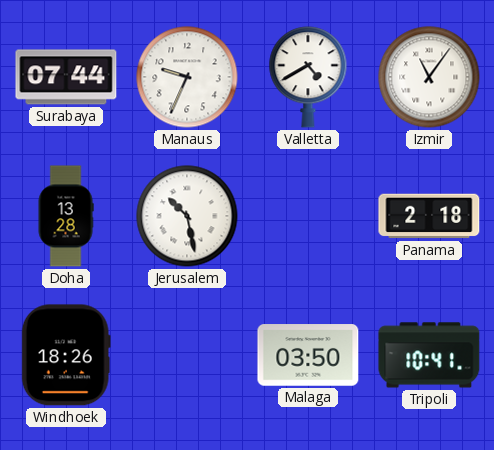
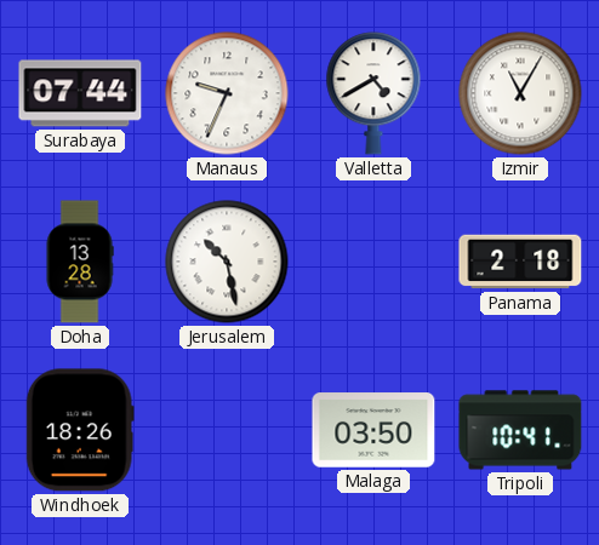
Izmir: 11:06 -> 11:05
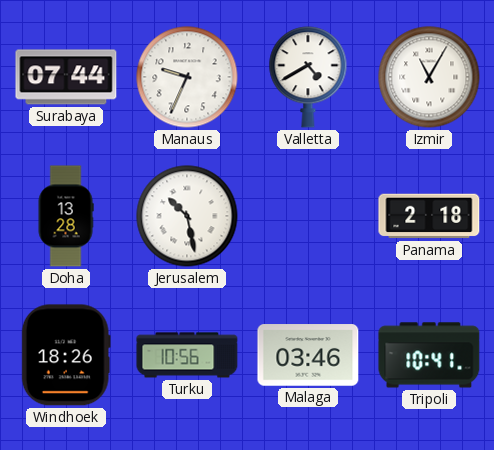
Turku: none -> 10:56
Malaga: 03:50 -> 03:46
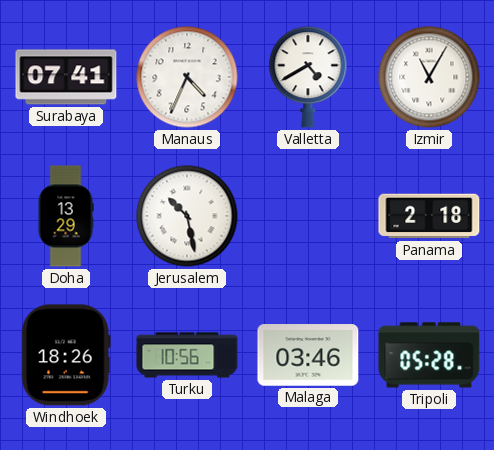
Surabaya: 07:44 -> 07:41
Manaus: 9:34 -> 4:34
Doha: 13:28 -> 13:29
Tripoli: 10:41 -> 05:28
